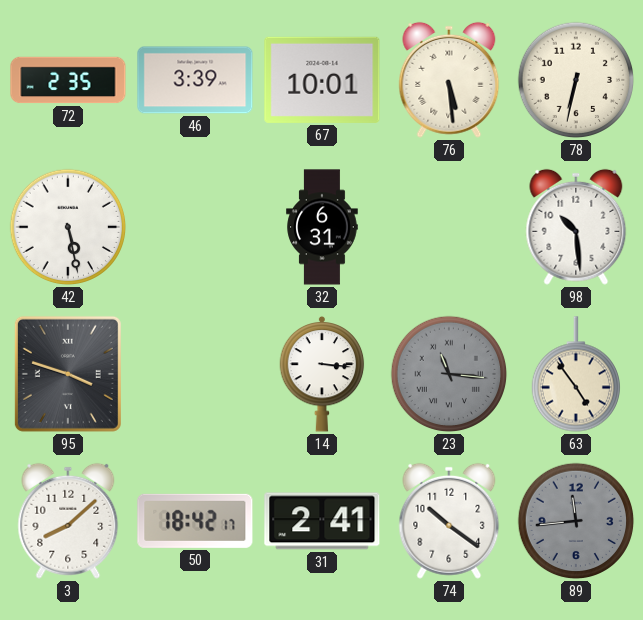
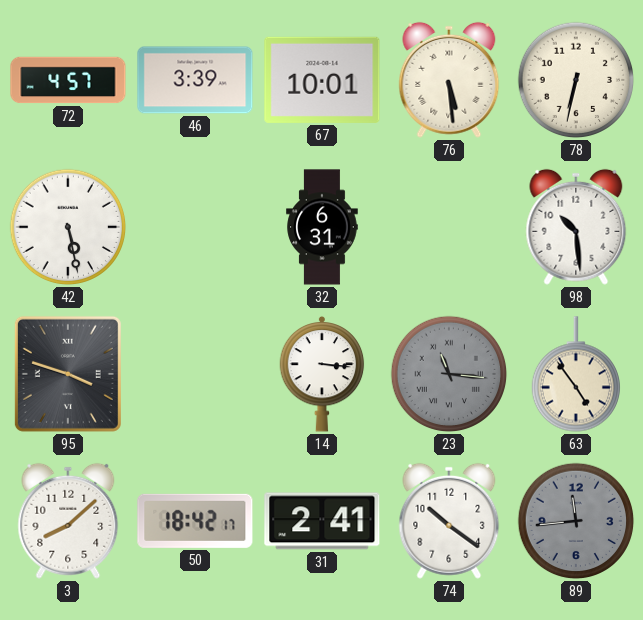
72: 2:35 -> 4:57
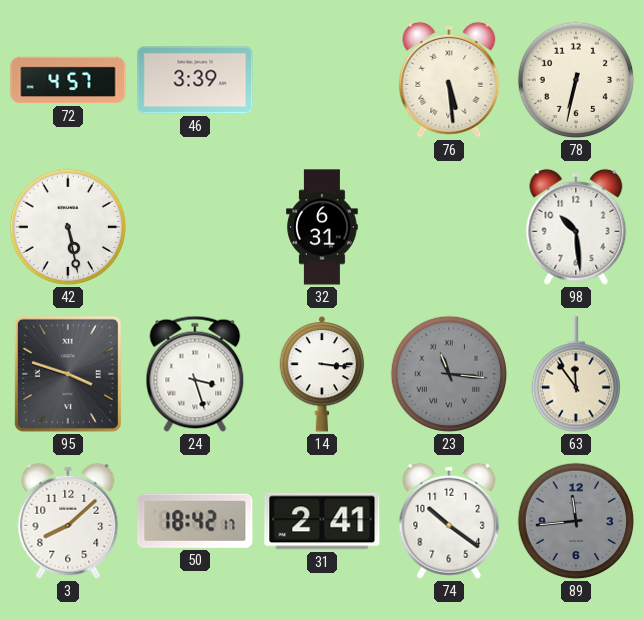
67: 10:01 -> none
24: none -> 3:27
63: 4:54 -> 11:54
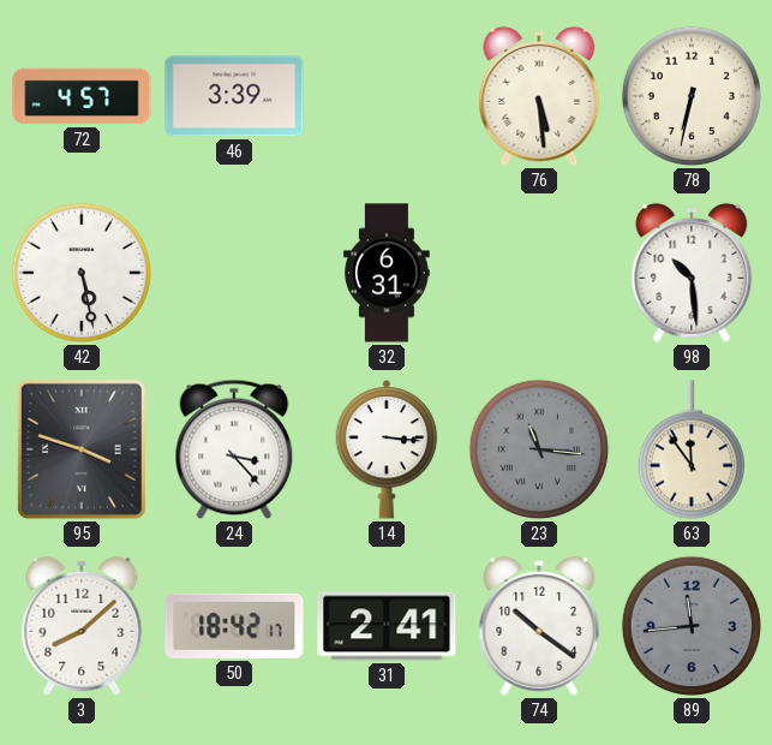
24: 3:27 -> 3:23
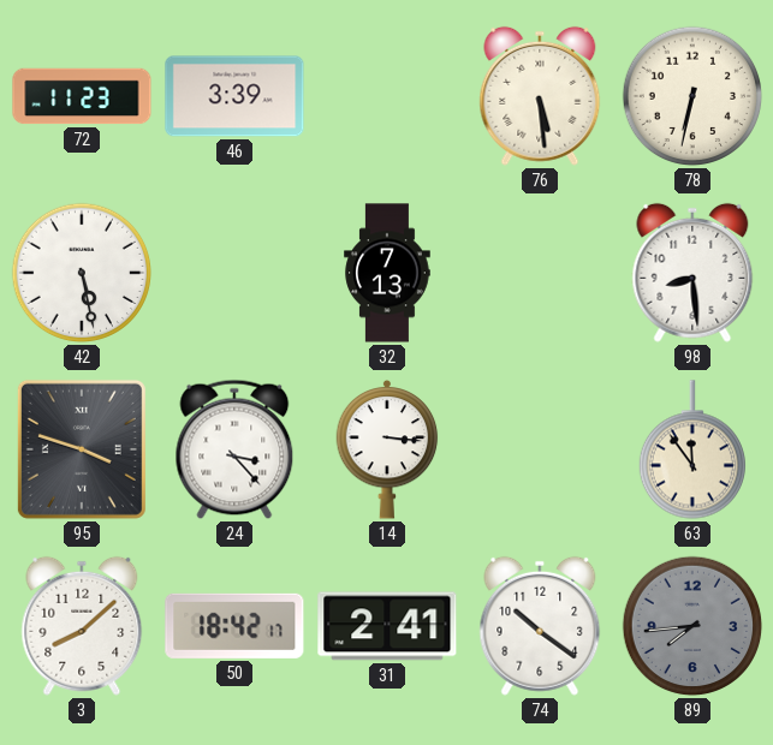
72: 4:57 -> 11:23
32: 6:31 -> 7:13
98: 10:29 -> 8:29
23: 11:16 -> none
89: 11:44 -> 7:44
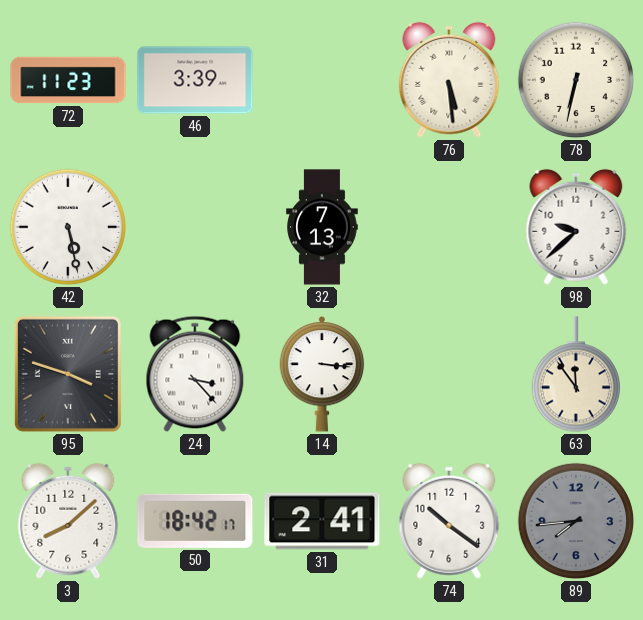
98: 8:29 -> 9:38
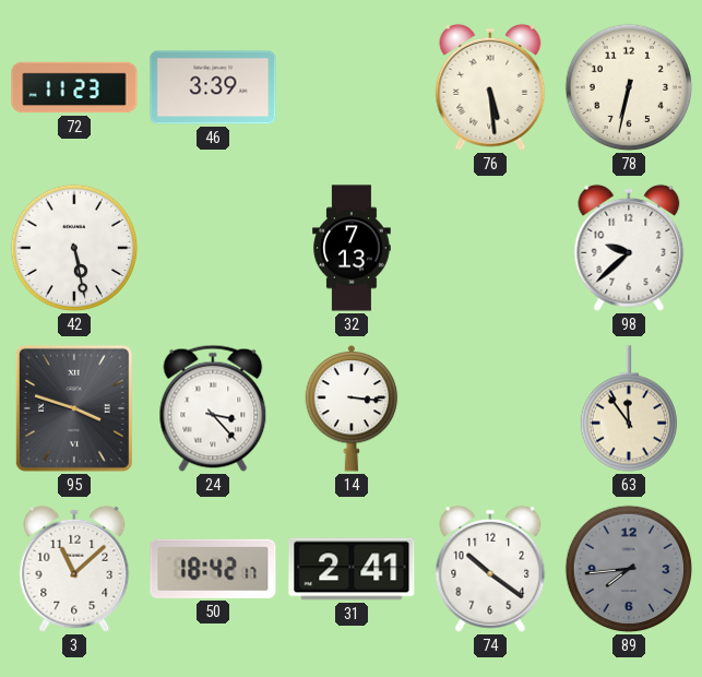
3: 8:08 -> 11:08
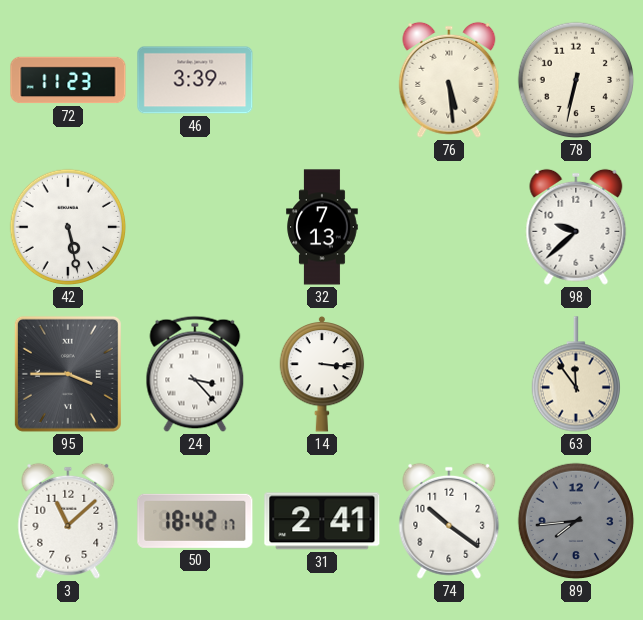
95: 3:48 -> 3:45
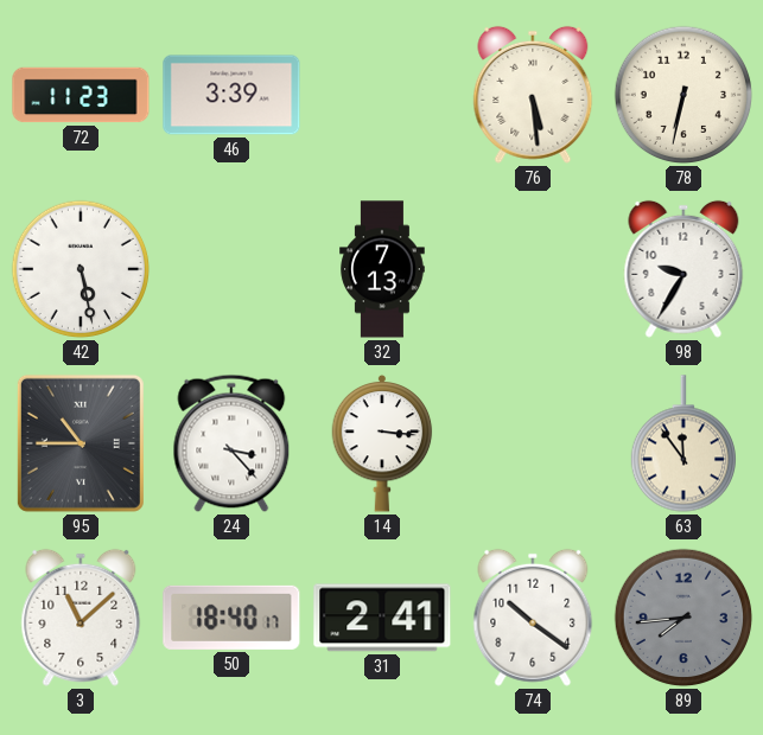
98: 9:38 -> 9:35
95: 3:45 -> 10:45
50: 18:42 -> 18:40
